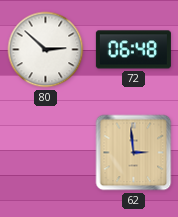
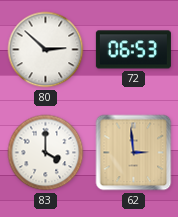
72: 06:48 -> 06:53
83: none -> 4:00
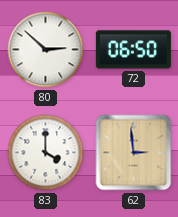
72: 06:53 -> 06:50
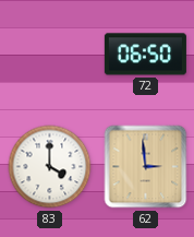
80: 2:52 -> none
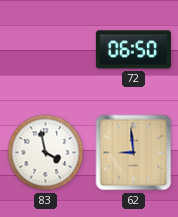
83: 4:00 -> 3:58
62: 2:59 -> 8:59
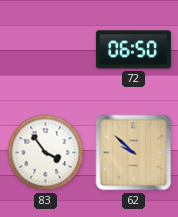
83: 3:58 -> 3:54
62: 8:59 -> 9:52
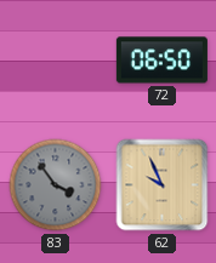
83 dial: white -> grey
62: 9:52 -> 9:56
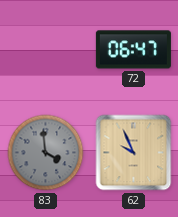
72: 06:50 -> 06:47
83: 3:54 -> 3:59
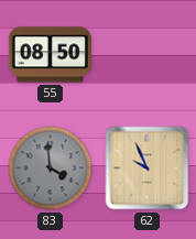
55: none -> 08:50
72: 06:47 -> none
